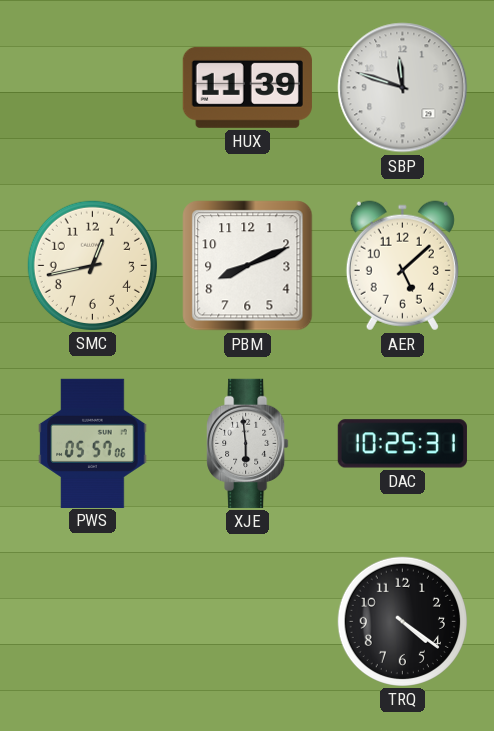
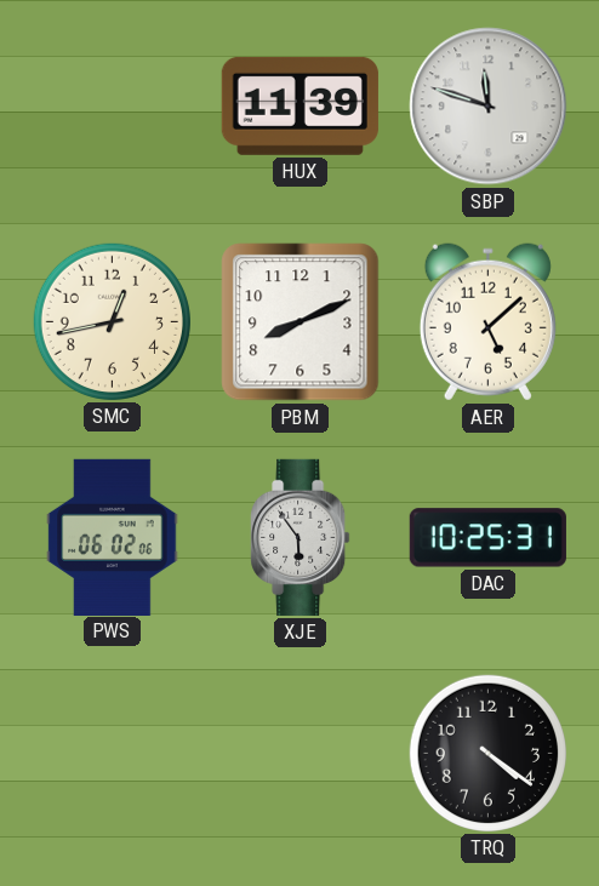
PWS: 05:57 -> 06:02
XJE: 5:59 -> 5:54
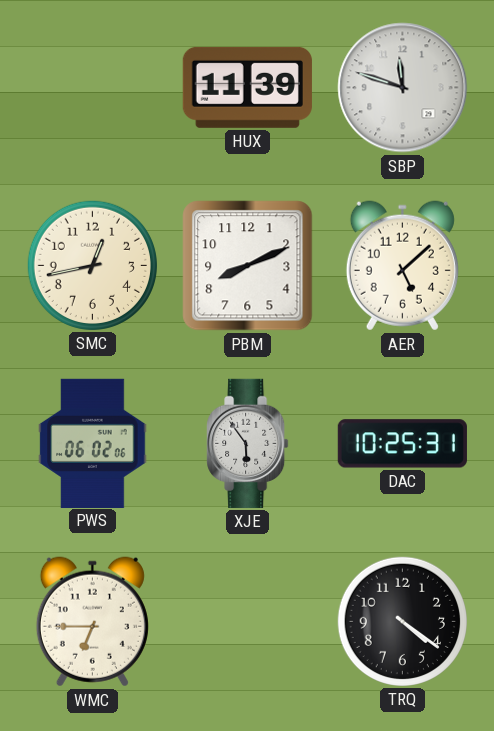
WMC: none -> 6:45
